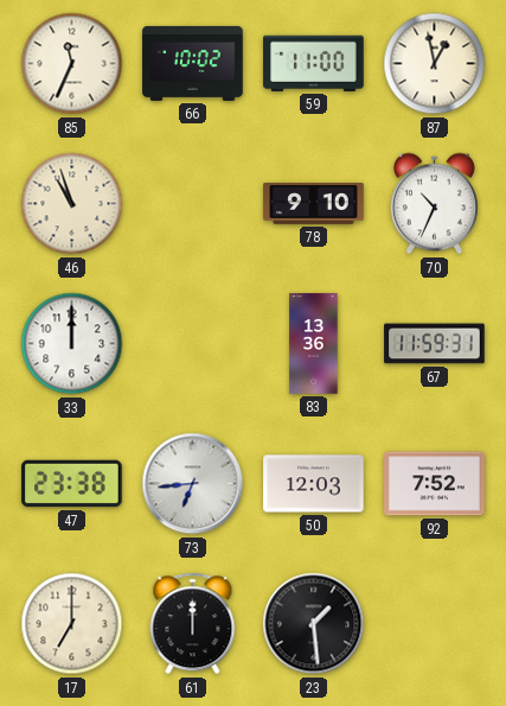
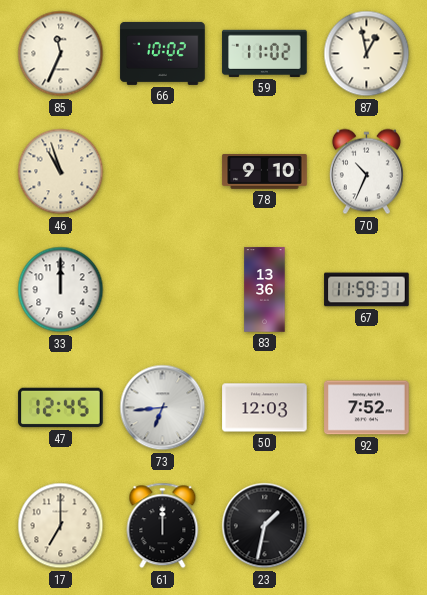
59: 11:00 -> 11:02
47: 23:38 -> 12:45
23: 1:29 -> 1:32
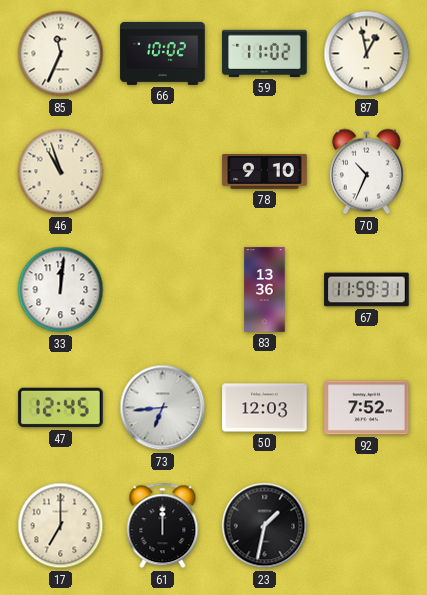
33: 12:00 -> 12:01
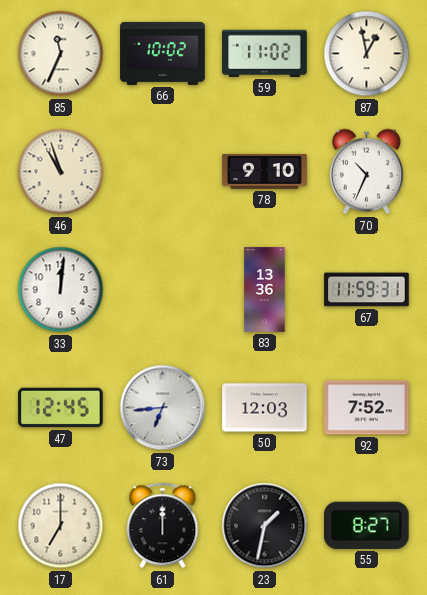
55: none -> 8:27
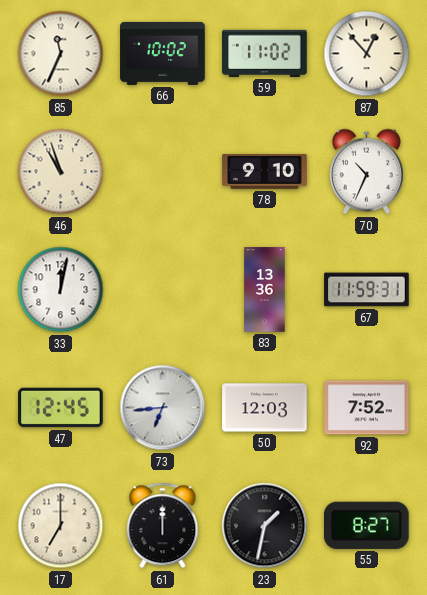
87: 12:58 -> 12:53
33: 12:01 -> 12:02
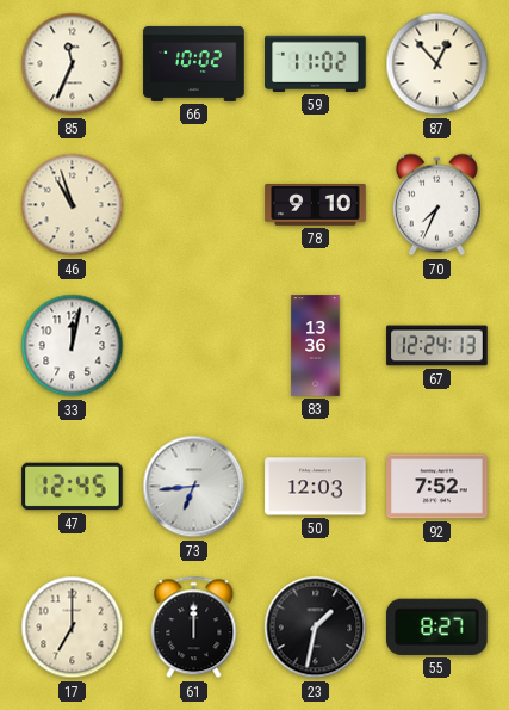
70: 10:34 -> 7:34
67: 11:59 -> 12:24
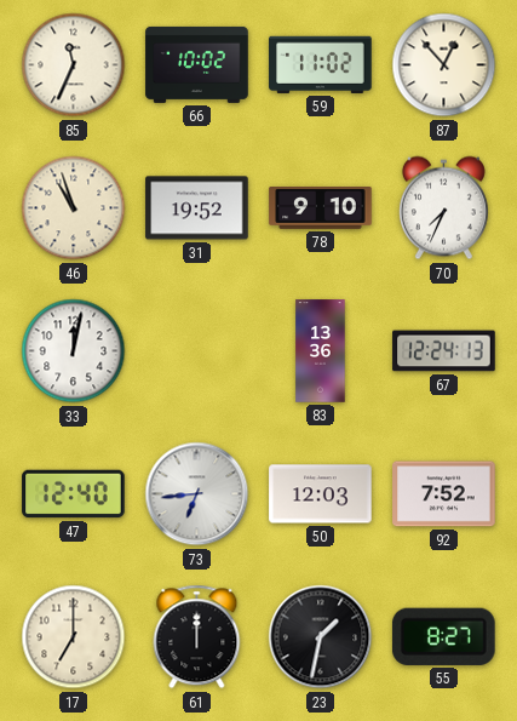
31: none -> 19:52
47: 12:45 -> 12:40
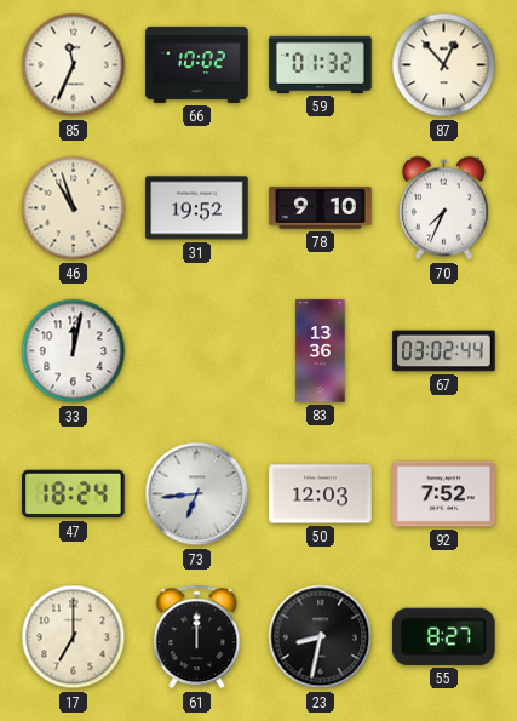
59: 11:02 -> 01:32
67: 12:24 -> 03:02
47: 12:40 -> 18:24
23: 1:32 -> 8:32
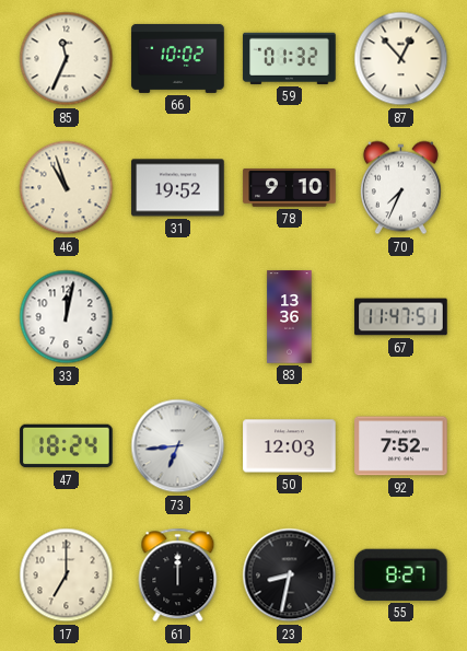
67: 03:02 -> 11:47
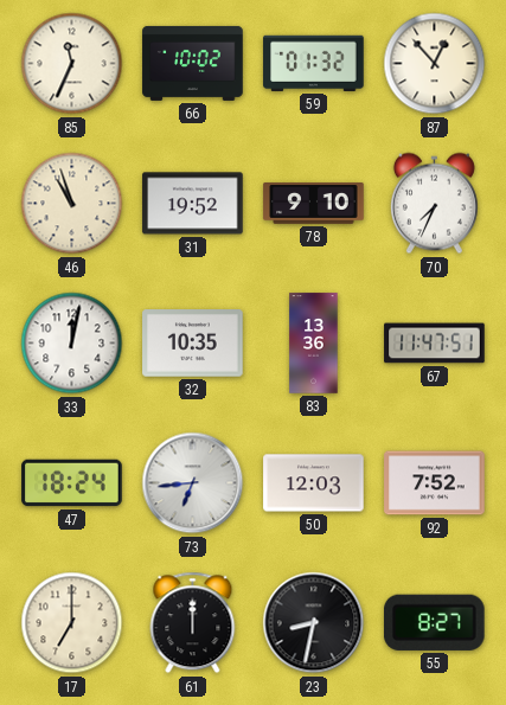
32: none -> 10:35
